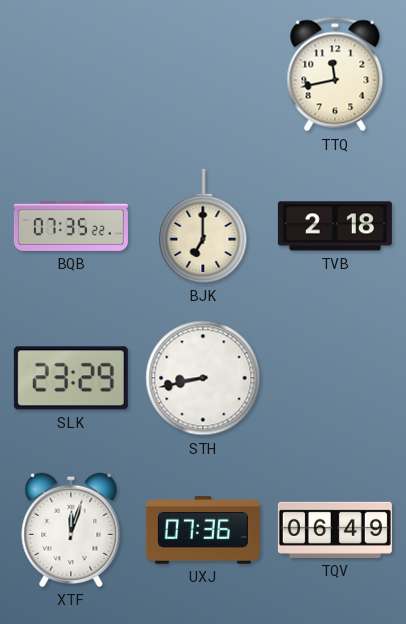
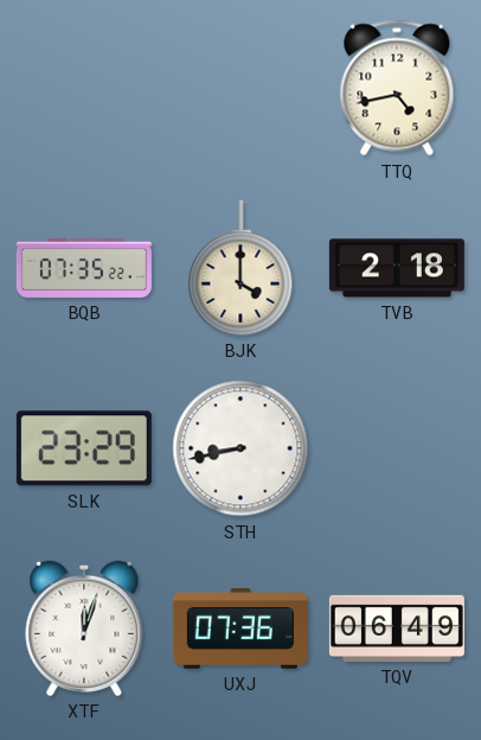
TTQ: 11:43 -> 4:43
BJK: 7:00 -> 4:00
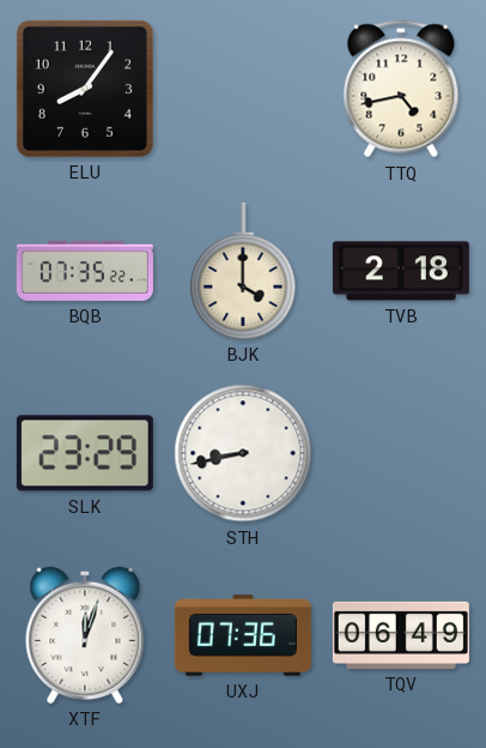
ELU: none -> 8:06
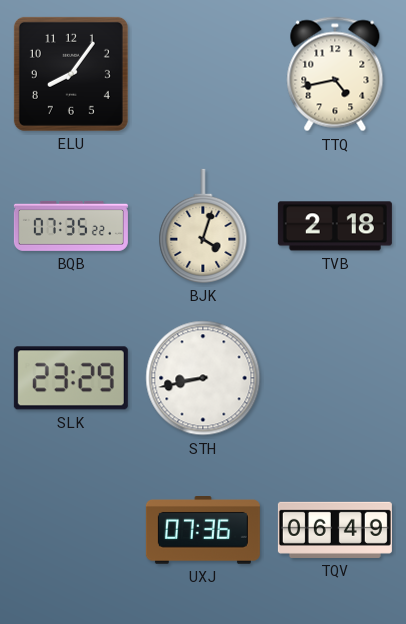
BJK: 4:00 -> 4:03
XTF: 12:03 -> none
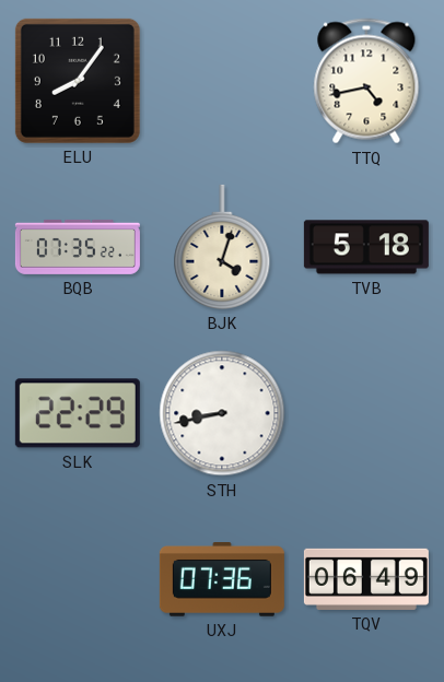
TVB: 2:18 -> 5:18
SLK: 23:29 -> 22:29
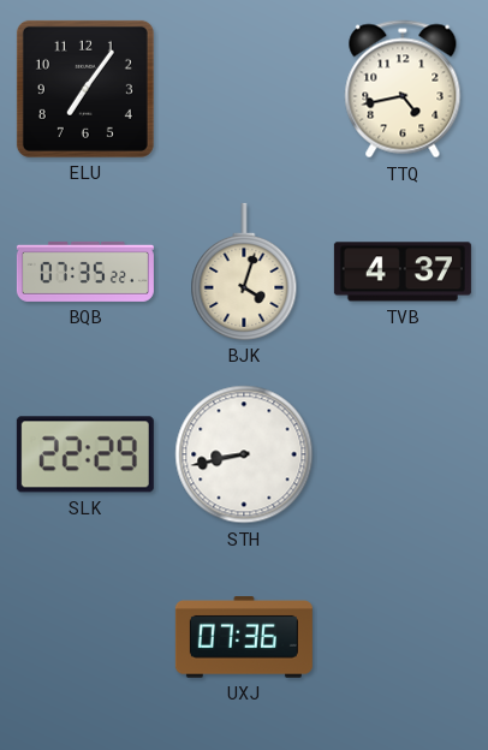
ELU: 8:06 -> 7:06
TVB: 5:18 -> 4:37
TQV: 06:49 -> none
